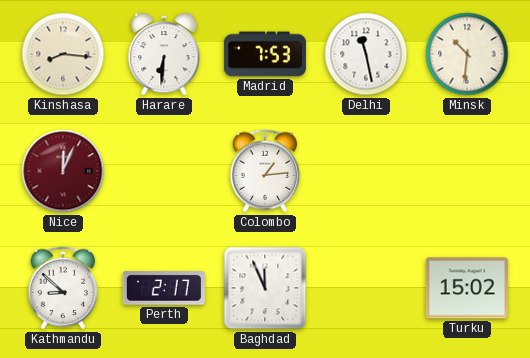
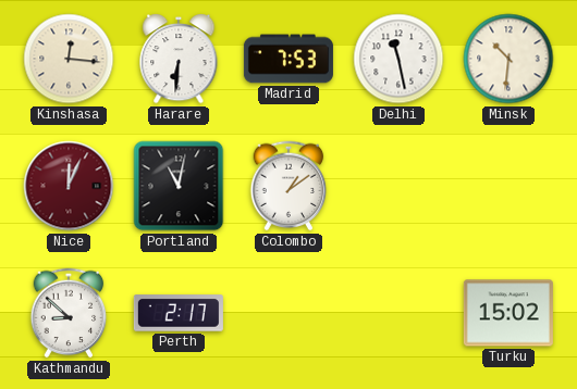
Kinshasa: 8:16 -> 12:16
Portland: none -> 11:02
Colombo: 1:14 -> 1:09
Baghdad: 11:56 -> none
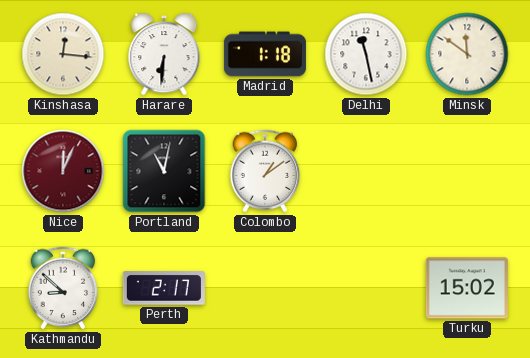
Madrid: 7:53 -> 1:18
Minsk: 10:31 -> 11:51
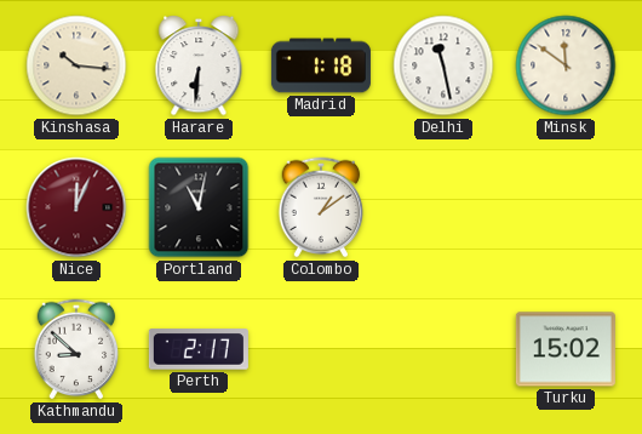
Kinshasa: 12:16 -> 10:16
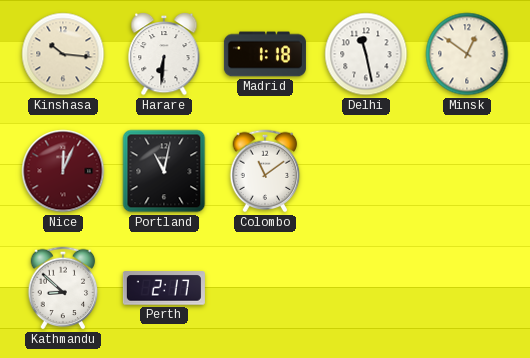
Minsk: 11:51 -> 12:51
Colombo: 1:09 -> 11:09
Turku: 15:02 -> none
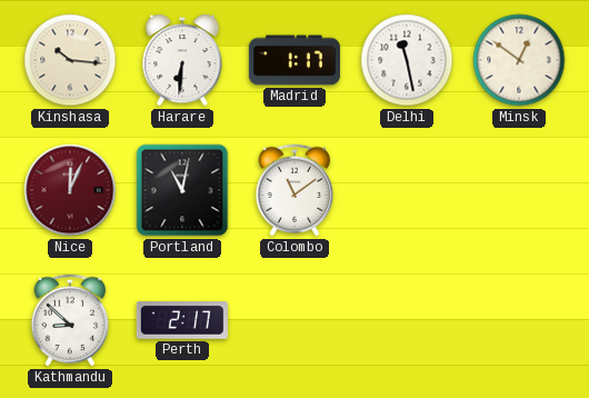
Madrid: 1:18 -> 1:17
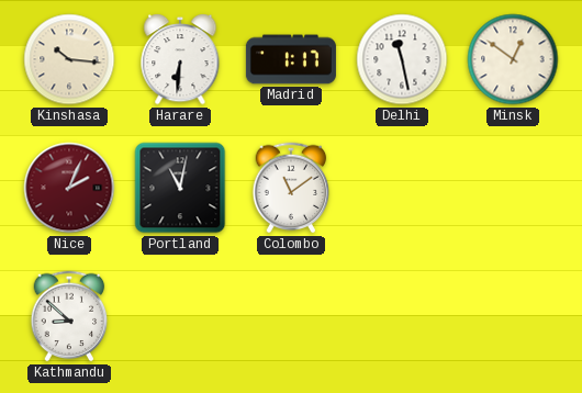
Nice: 12:04 -> 2:04
Perth: 2:17 -> none
